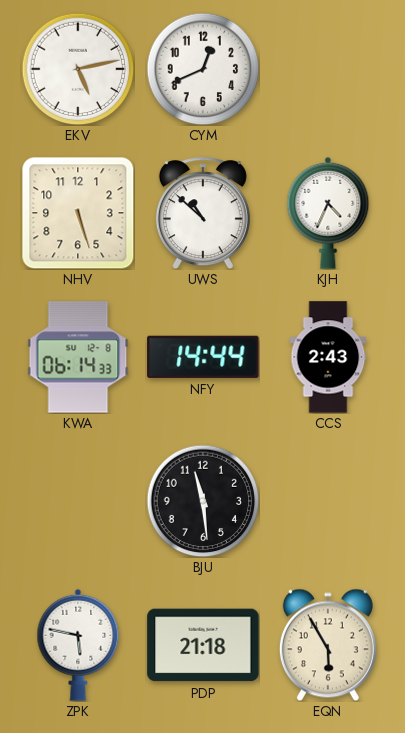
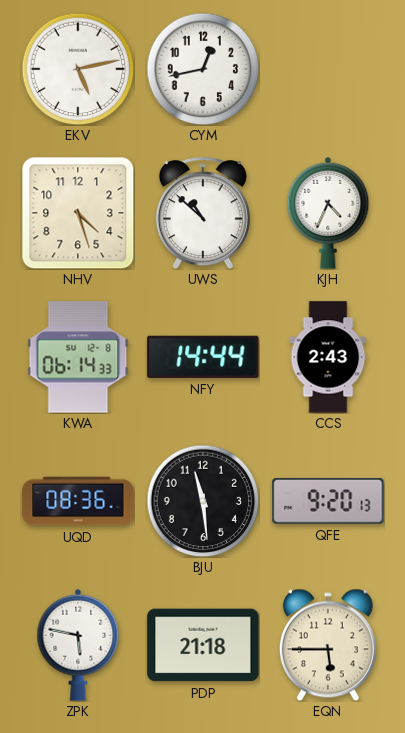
CYM: 12:41 -> 12:43
NHV: 5:27 -> 4:27
UQD: none -> 08:36
QFE: none -> 9:20
EQN: 5:55 -> 5:45
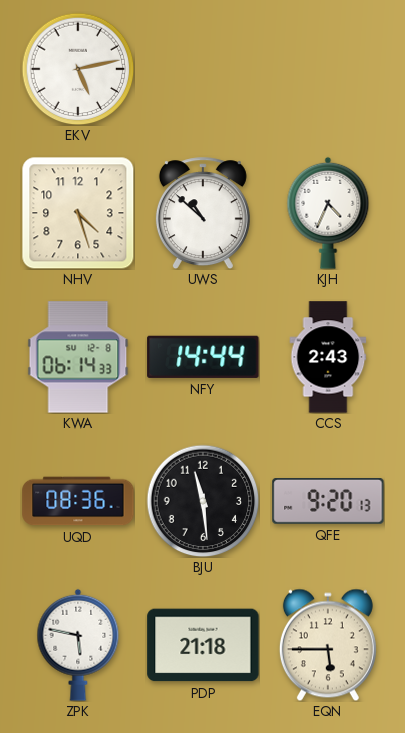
CYM: 12:43 -> none
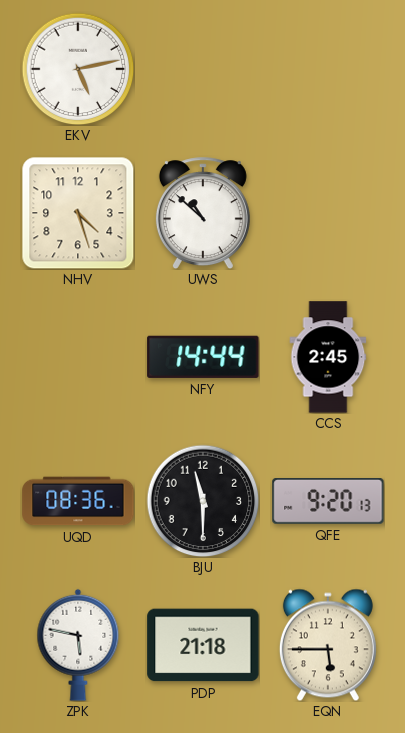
KJH: 4:34 -> none
KWA: 06:14 -> none
CCS: 2:43 -> 2:45
BJU: 11:29 -> 11:30
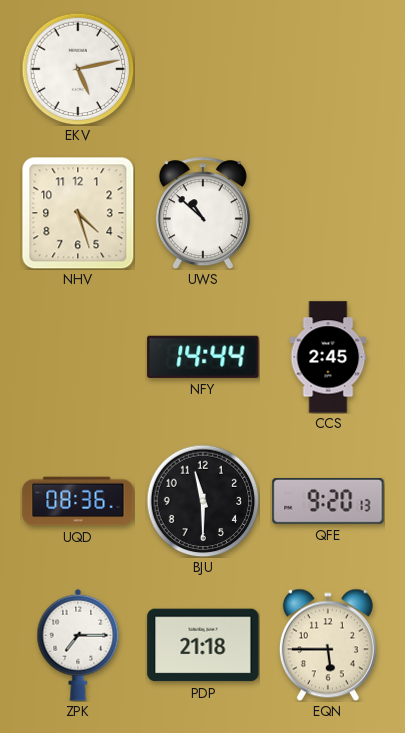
ZPK: 5:47 -> 7:15
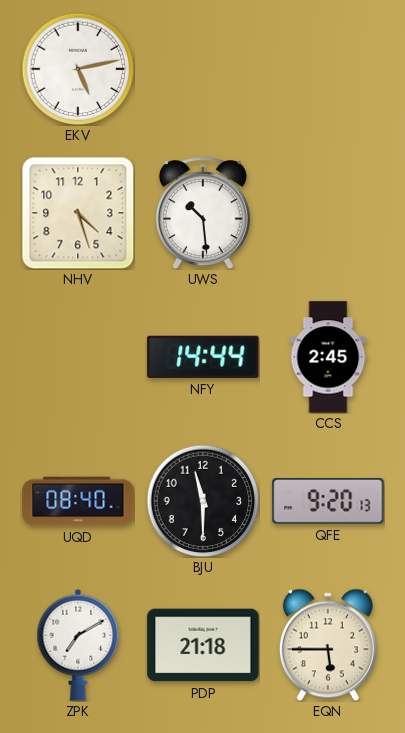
UWS: 10:52 -> 10:29
UQD: 08:36 -> 08:40
ZPK: 7:15 -> 7:10
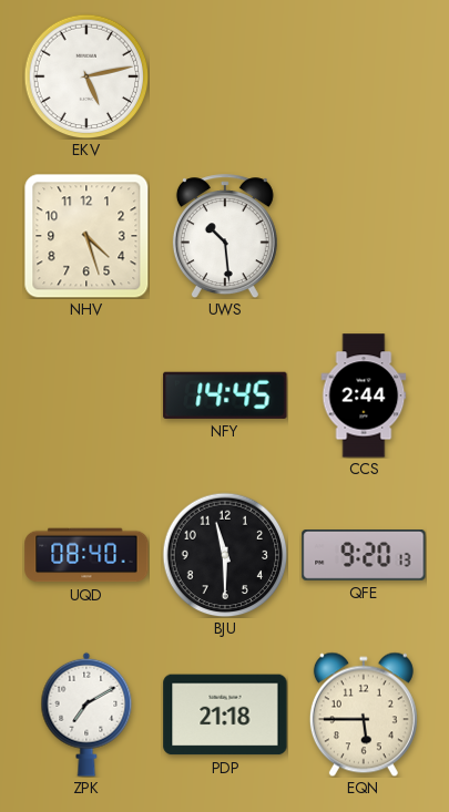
NFY: 14:44 -> 14:45
CCS: 2:45 -> 2:44
